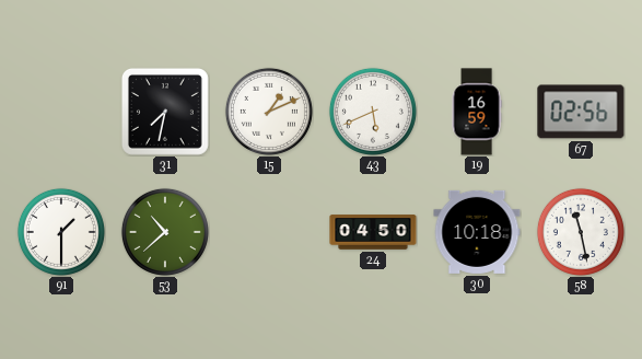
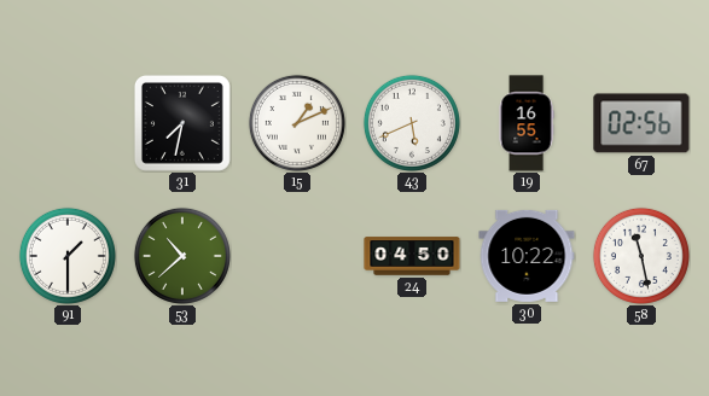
19: 16:59 -> 16:55
30: 10:18 -> 10:22
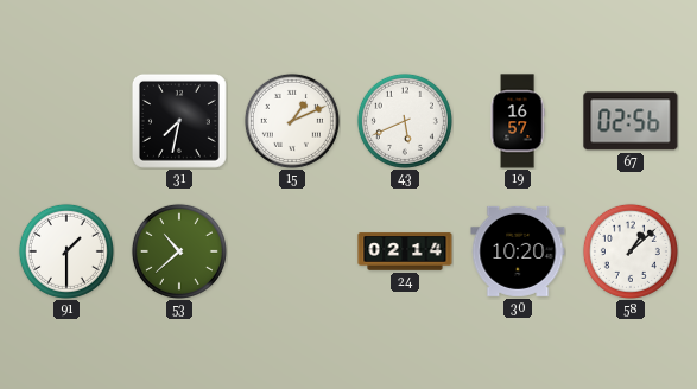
19: 16:55 -> 16:57
24: 04:50 -> 02:14
30: 10:22 -> 10:20
58: 11:28 -> 1:08
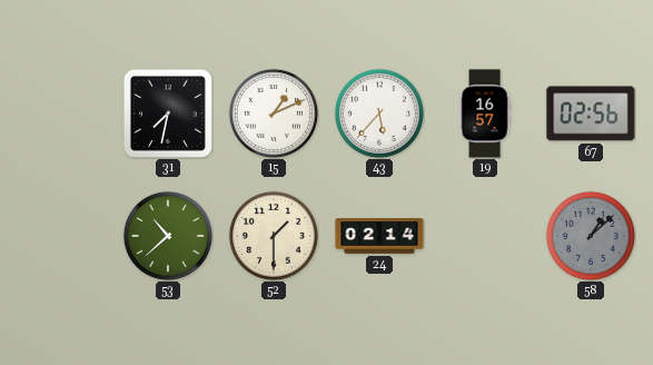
43: 5:41 -> 5:37
91: 1:30 -> none
52: none -> 1:30
30: 10:20 -> none
58 dial: white -> grey
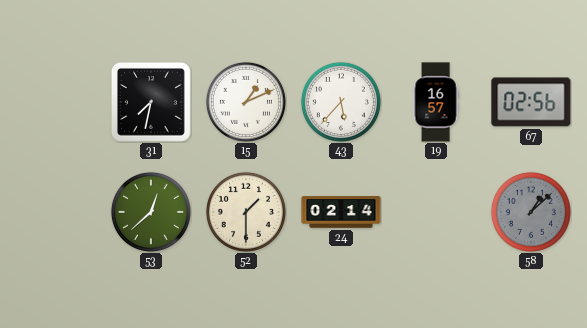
53: 10:38 -> 12:38
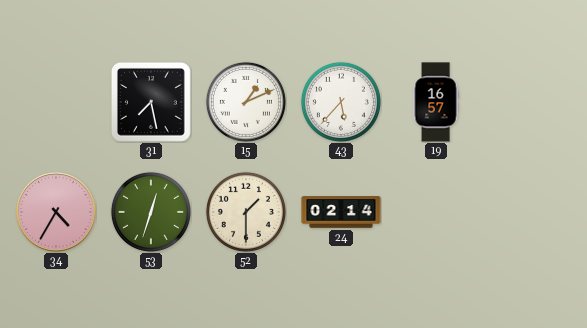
31: 7:32 -> 7:28
67: 02:56 -> none
34: none -> 4:35
53: 12:38 -> 12:33
58: 1:08 -> none
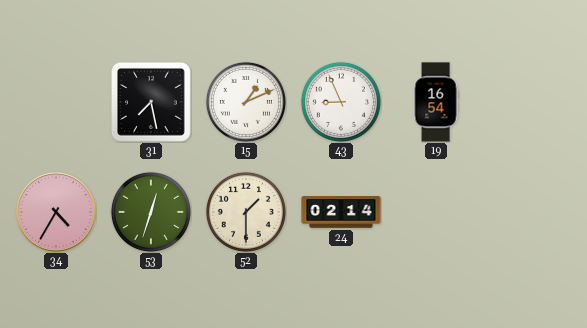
43: 5:37 -> 8:56
19: 16:57 -> 16:54
